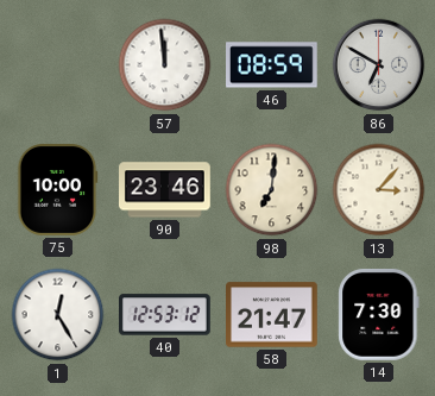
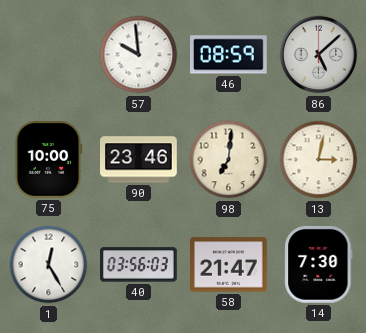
57: 11:59 -> 9:59
86: 6:50 -> 5:08
13: 3:07 -> 3:02
40: 12:53 -> 03:56
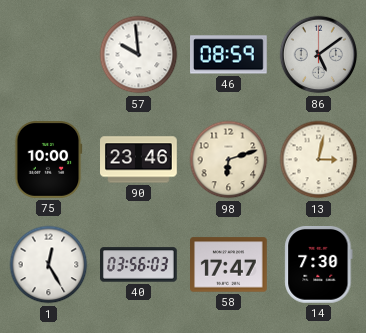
86: 5:08 -> 5:09
98: 7:01 -> 6:12
58: 21:47 -> 17:47
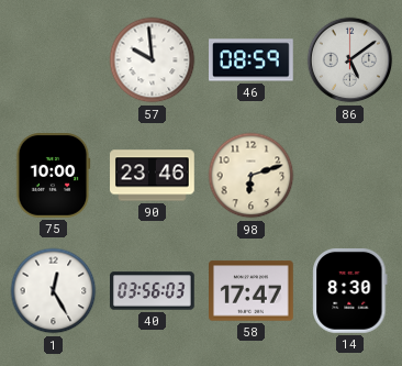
13: 3:02 -> none
14: 7:30 -> 8:30
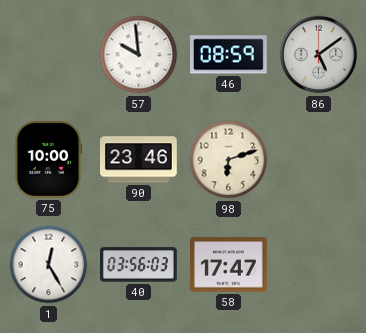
14: 8:30 -> none
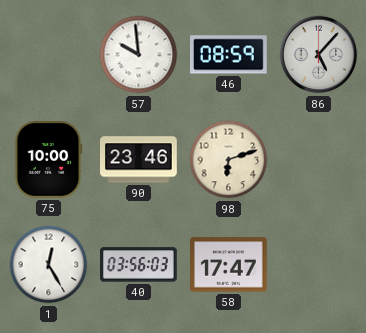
86: 5:09 -> 5:07
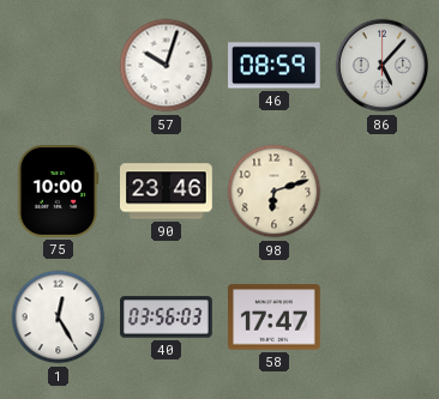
57: 9:59 -> 10:03
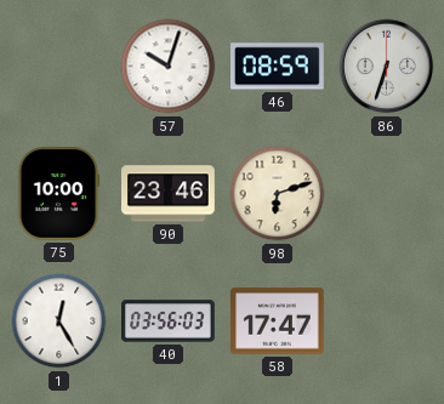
86: 5:07 -> 6:33
